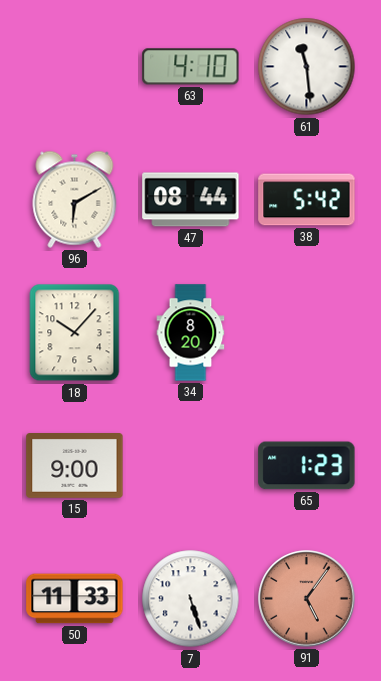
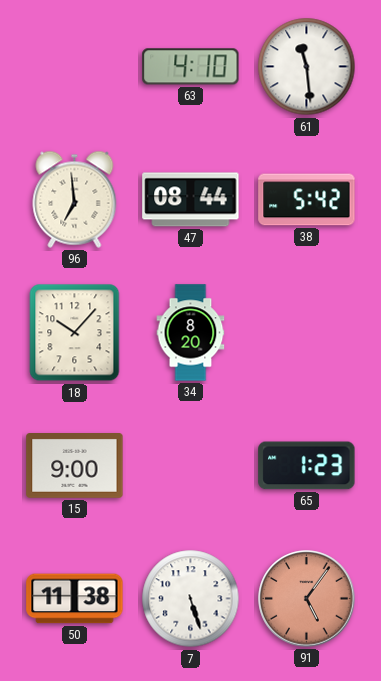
96: 6:10 -> 6:59
50: 11:33 -> 11:38
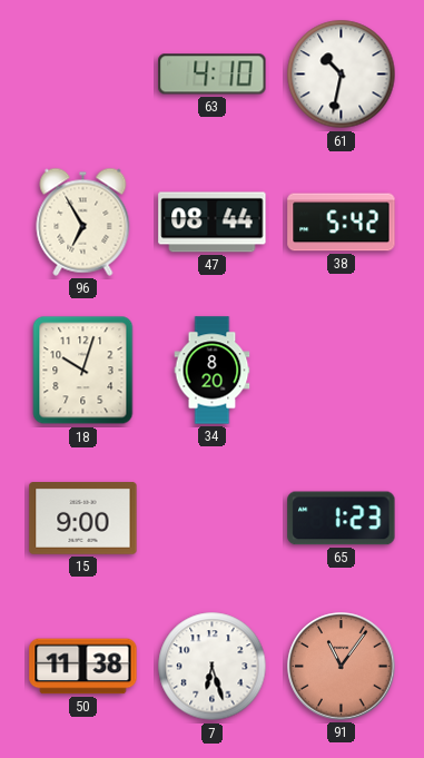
61: 11:29 -> 10:32
96: 6:59 -> 6:55
18: 10:07 -> 10:03
7: 5:27 -> 6:27
91: 5:06 -> 11:06
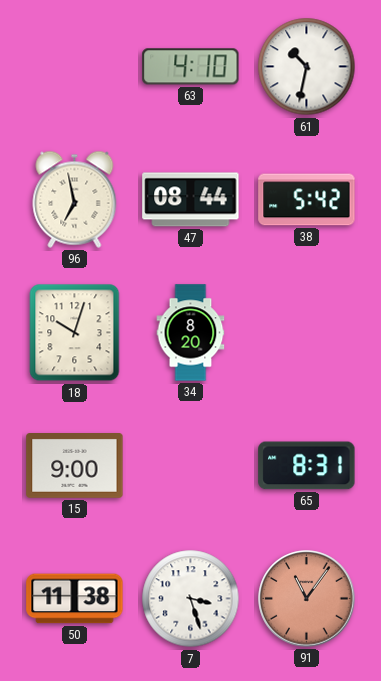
96: 6:55 -> 6:58
65: 1:23 -> 8:31
7: 6:27 -> 3:27
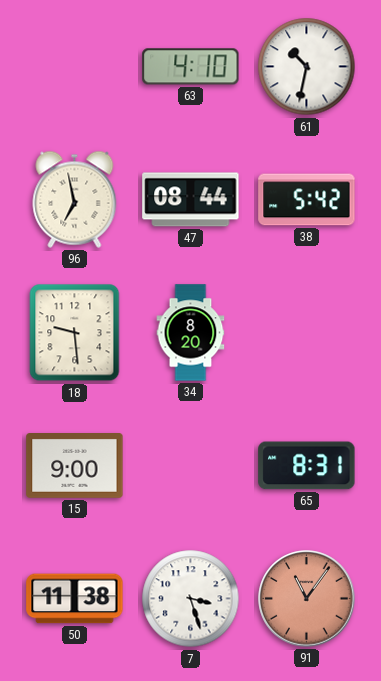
18: 10:03 -> 9:29
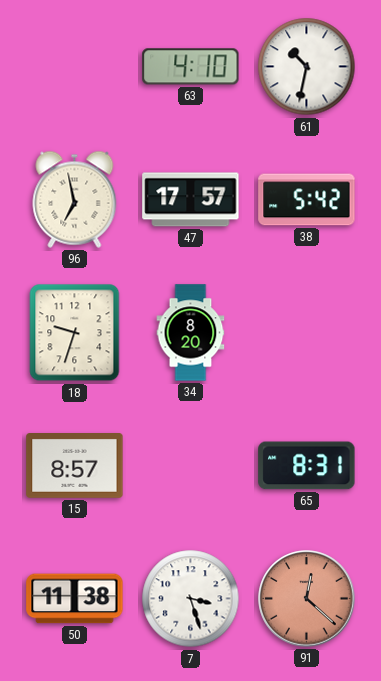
47: 08:44 -> 17:57
18: 9:29 -> 9:33
15: 9:00 -> 8:57
91: 11:06 -> 12:22
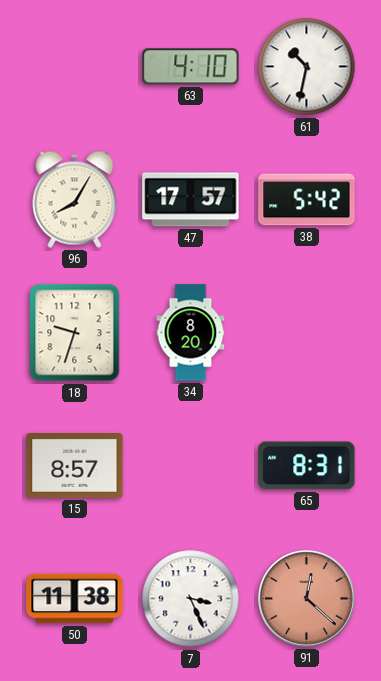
96: 6:58 -> 8:05
7: 3:27 -> 3:26
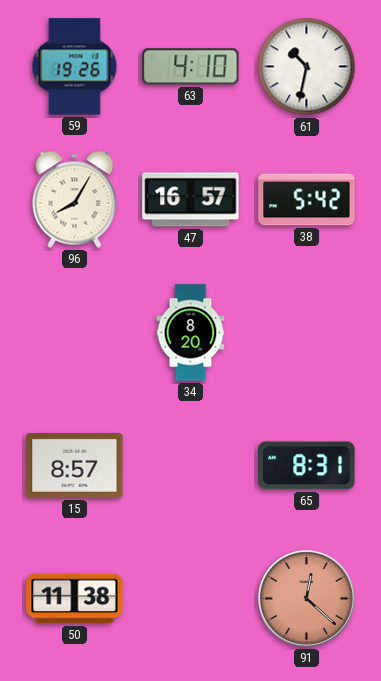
59: none -> 19:26
47: 17:57 -> 16:57
18: 9:33 -> none
7: 3:26 -> none
